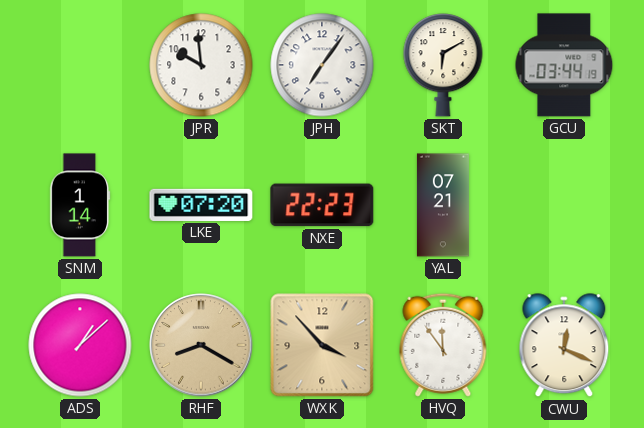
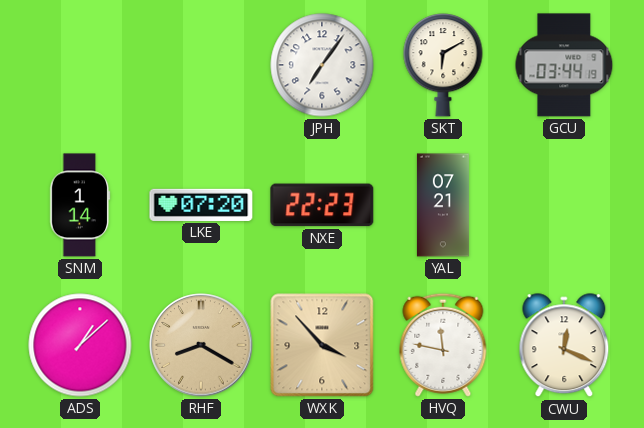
JPR: 9:59 -> none
HVQ: 11:54 -> 11:47
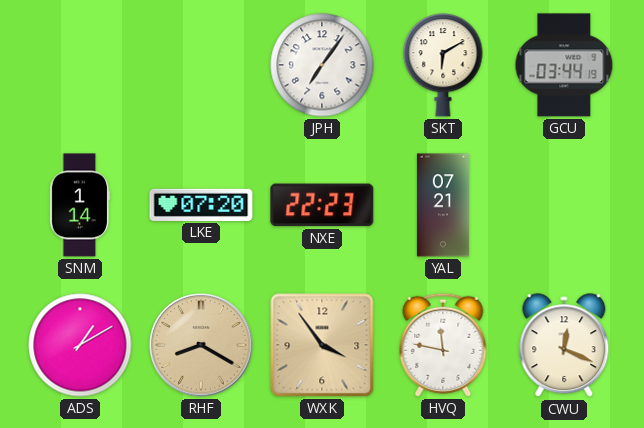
ADS: 1:08 -> 1:10
WXK: 3:53 -> 3:54
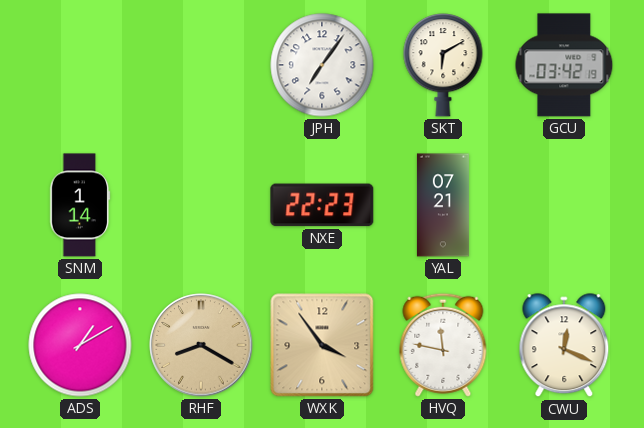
GCU: 03:44 -> 03:42
LKE: 07:20 -> none
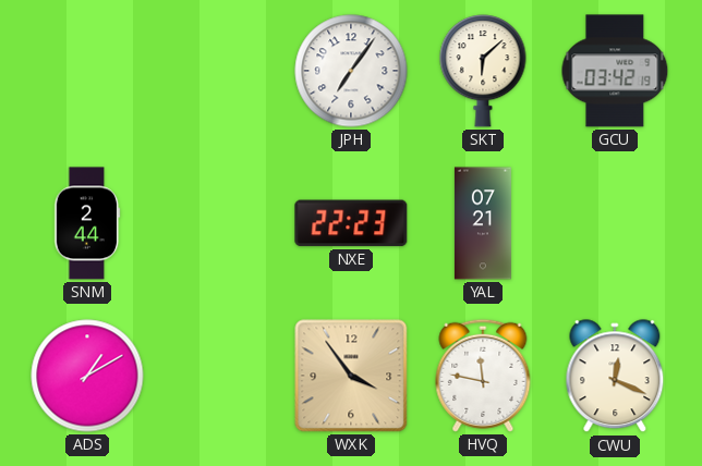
SKT: 6:10 -> 6:08
SNM: 1:14 -> 2:44
RHF: 8:20 -> none
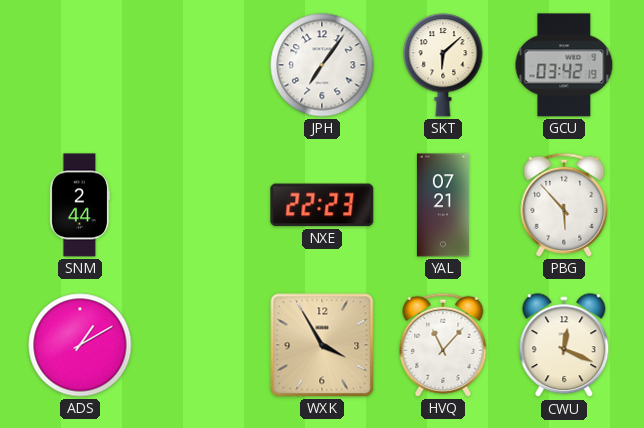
PBG: none -> 5:53
WXK: 3:54 -> 3:55
HVQ: 11:47 -> 11:07
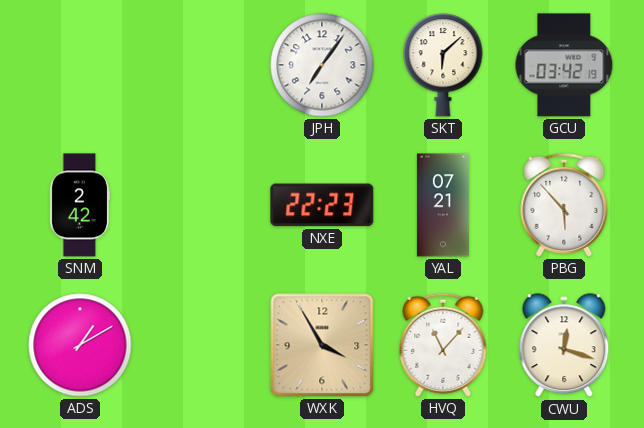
SNM: 2:44 -> 2:42
CWU: 12:19 -> 12:18
